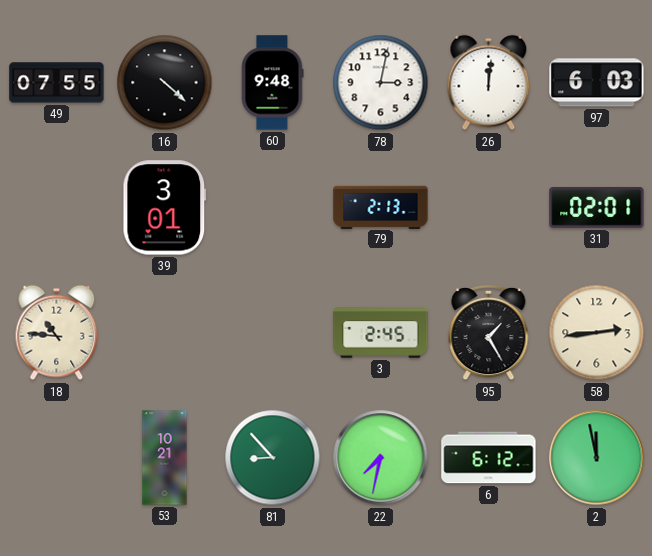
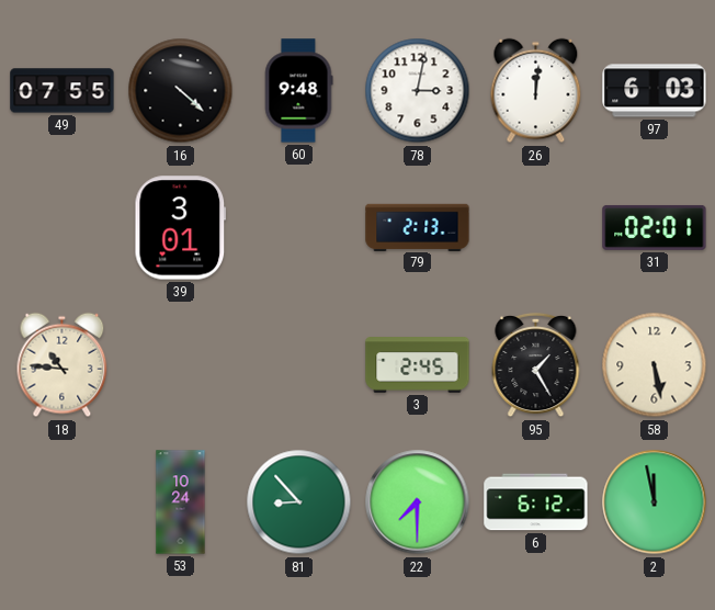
58: 2:44 -> 5:28
53: 10:21 -> 10:24
22: 7:32 -> 7:30
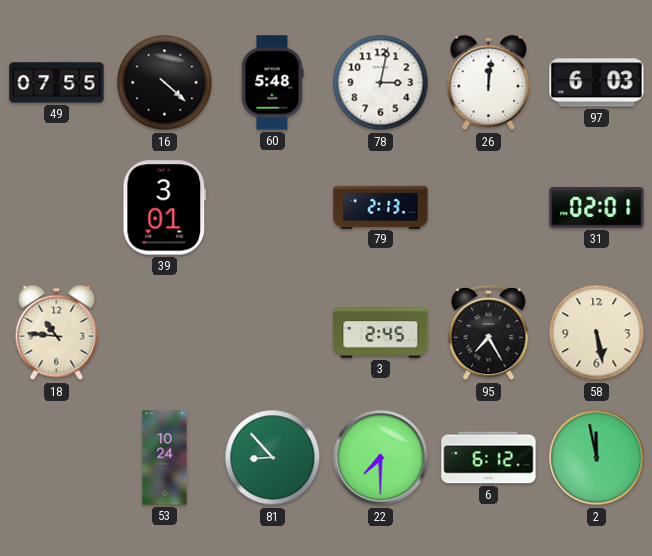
60: 9:48 -> 5:48
95: 1:25 -> 7:25
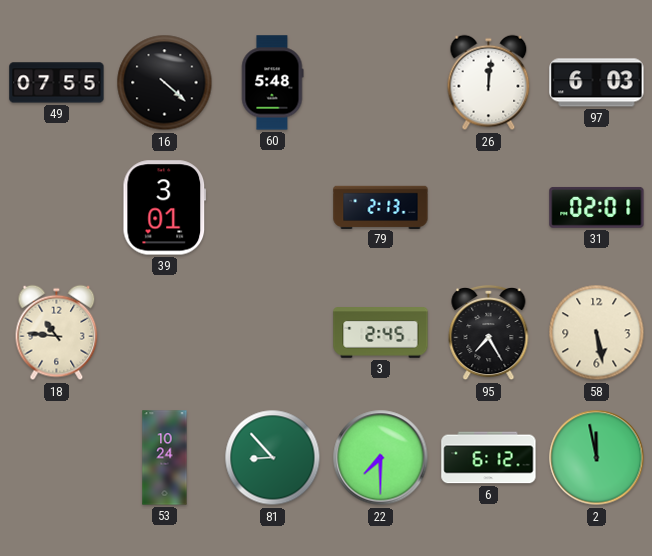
78: 3:02 -> none
